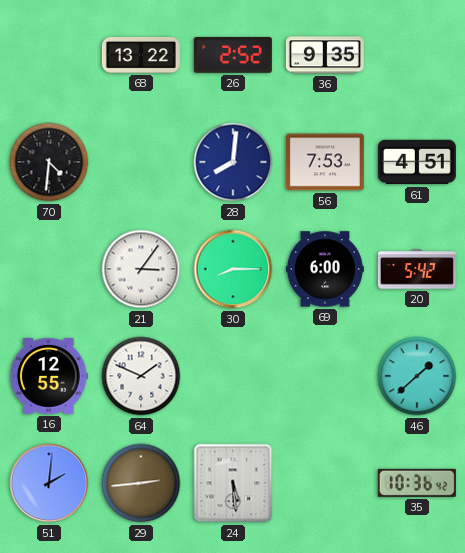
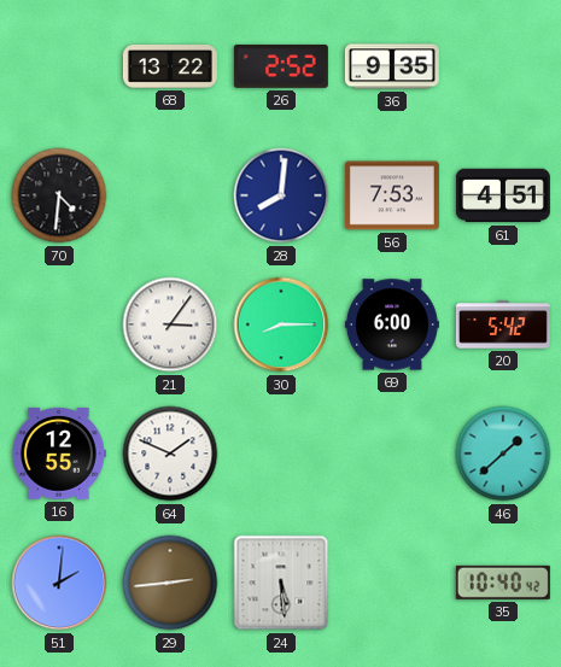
35: 10:36 -> 10:40
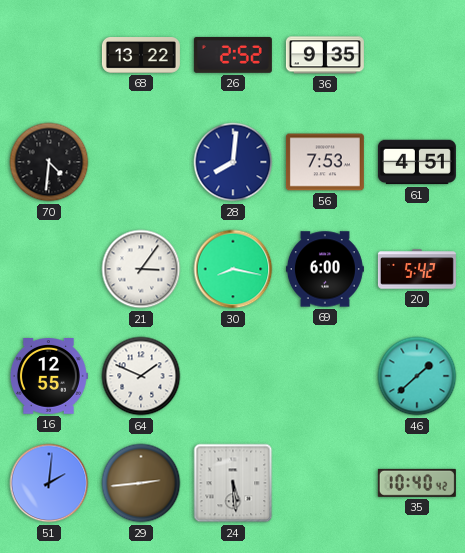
30: 8:15 -> 8:17
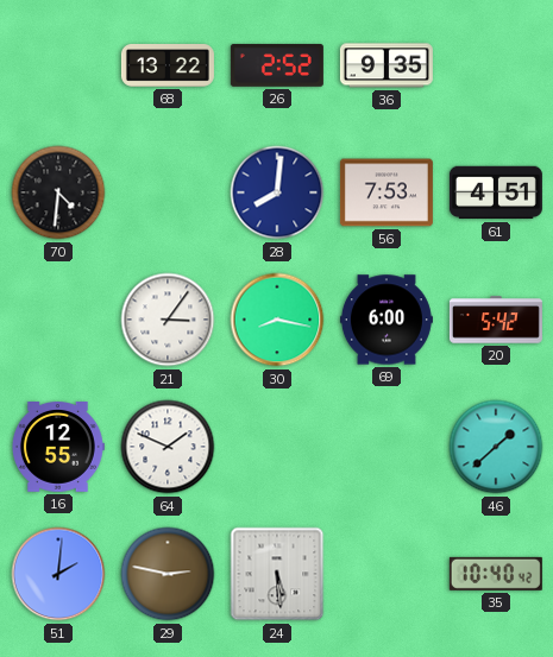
29: 2:44 -> 2:47
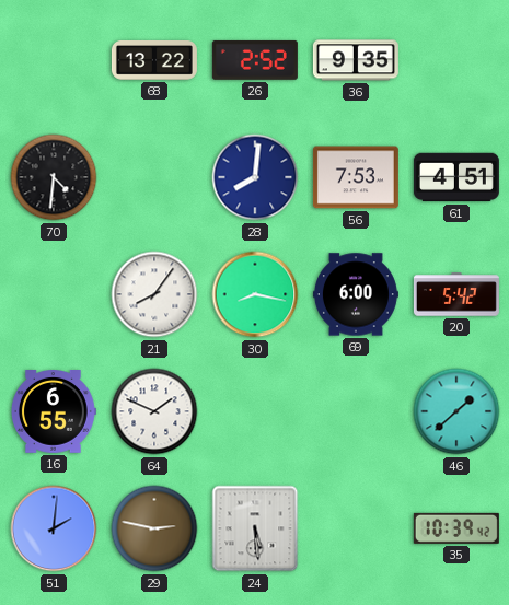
21: 3:06 -> 8:06
16: 12:55 -> 6:55
35: 10:40 -> 10:39
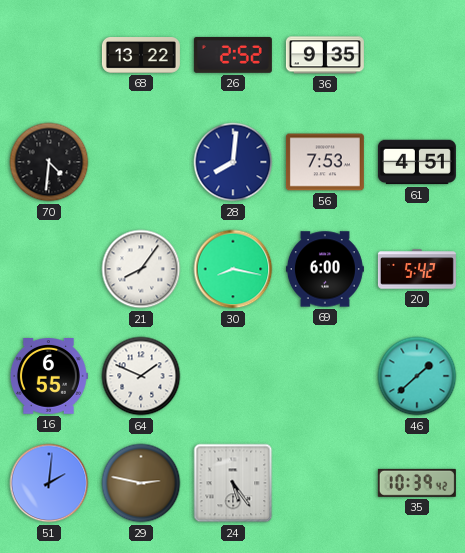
24: 5:29 -> 5:24
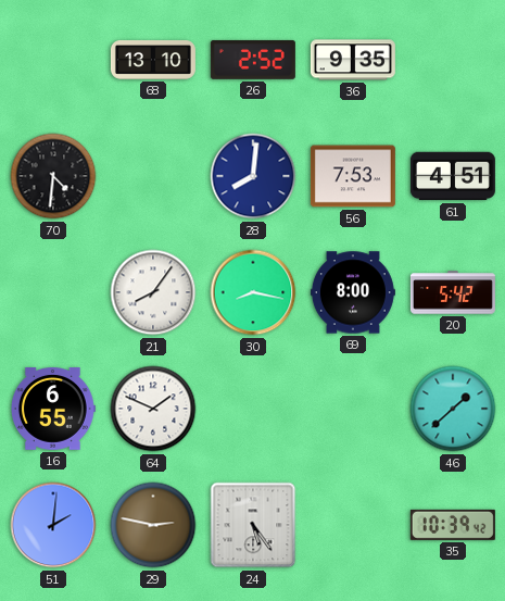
68: 13:22 -> 13:10
69: 6:00 -> 8:00
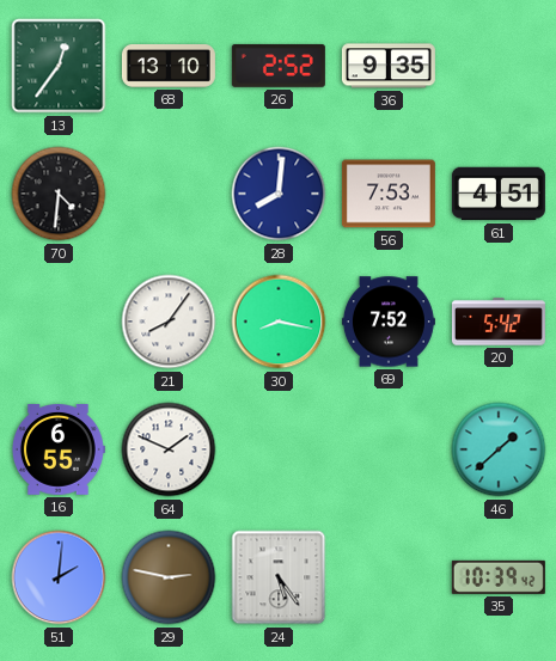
13: none -> 12:36
69: 8:00 -> 7:52
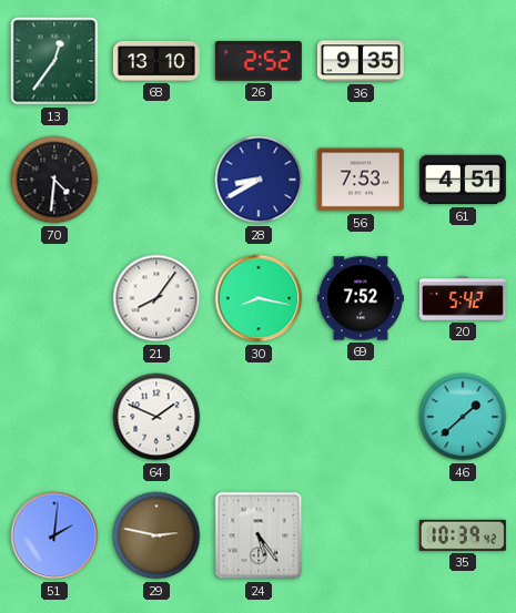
28: 8:01 -> 8:40
16: 6:55 -> none
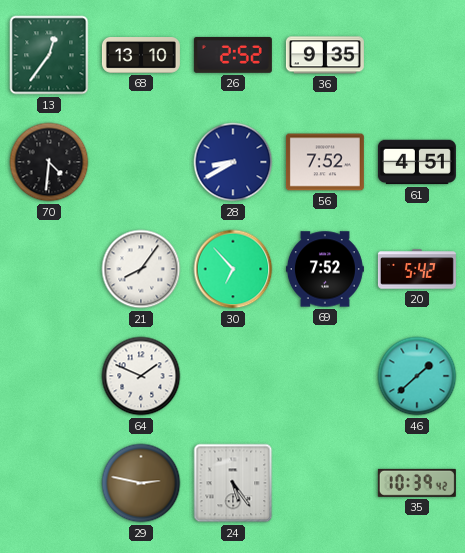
56: 7:53 -> 7:52
30: 8:17 -> 6:53
51: 2:01 -> none
